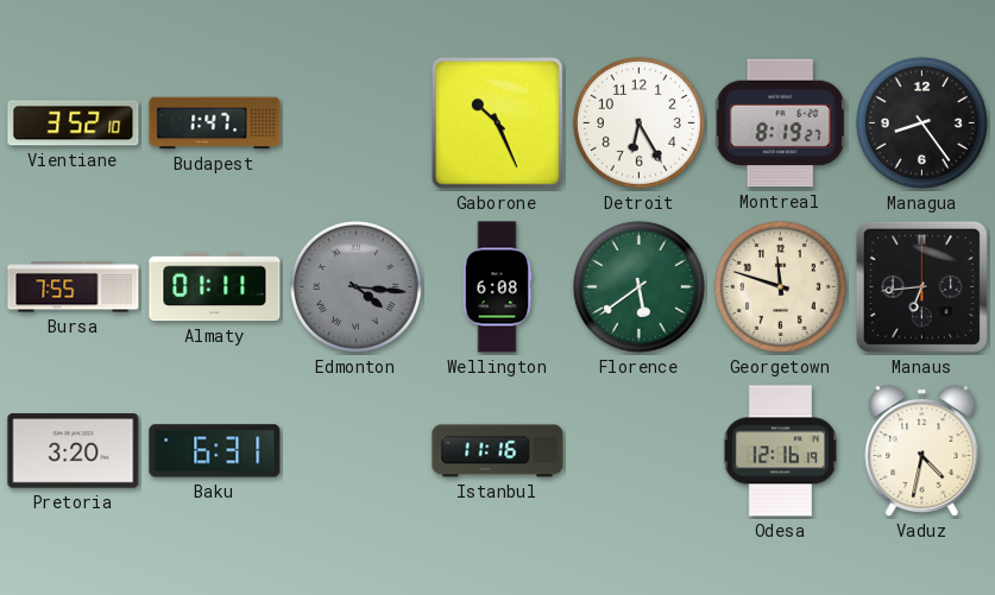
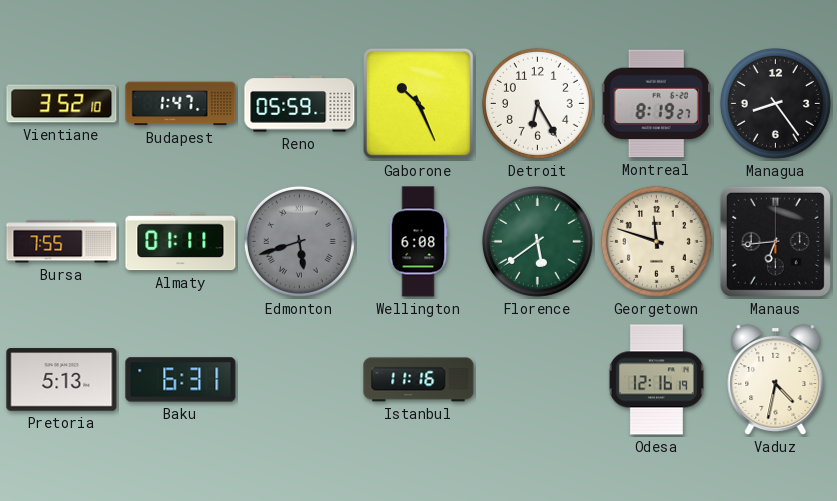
Reno: none -> 05:59
Edmonton: 4:16 -> 5:42
Pretoria: 3:20 -> 5:13
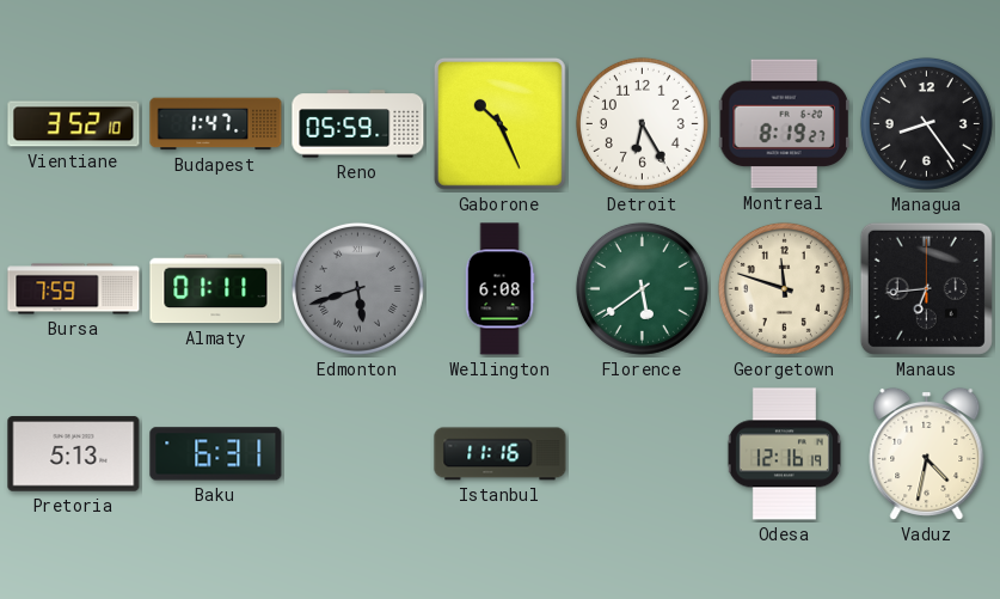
Bursa: 7:55 -> 7:59
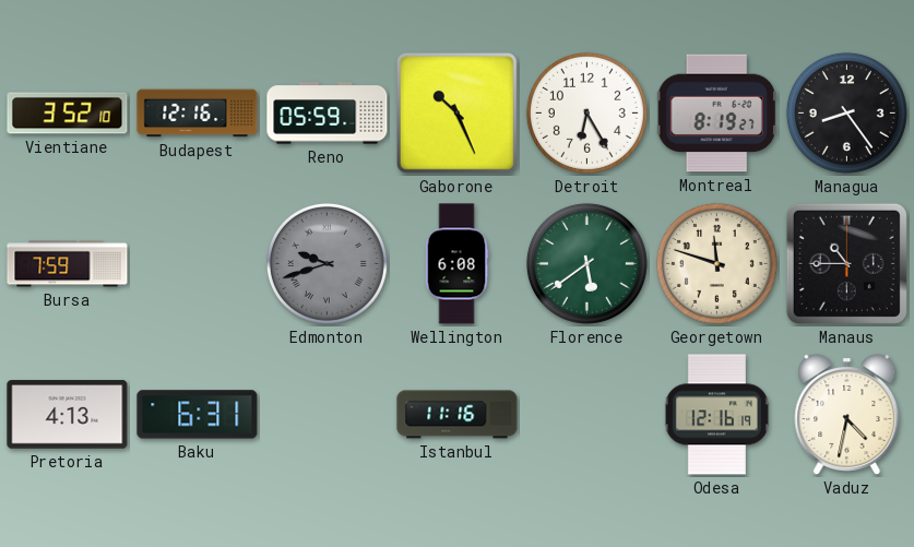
Budapest: 1:47 -> 12:16
Almaty: 01:11 -> none
Edmonton: 5:42 -> 9:42
Manaus: 6:44 -> 10:45
Pretoria: 5:13 -> 4:13
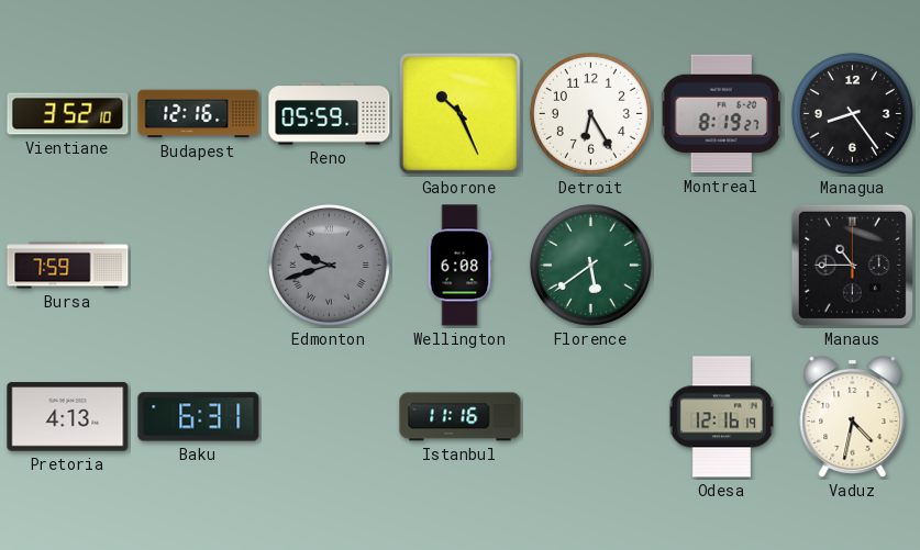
Georgetown: 11:48 -> none
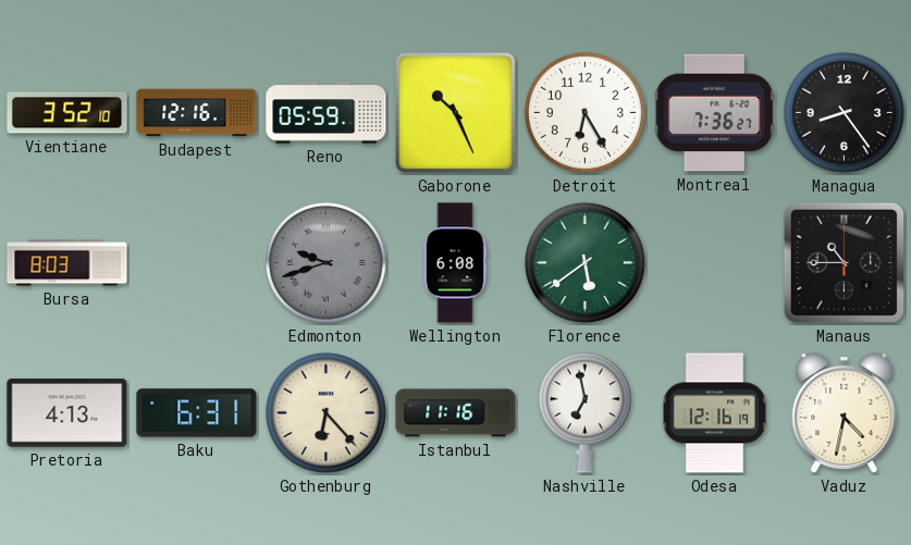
Montreal: 8:19 -> 7:36
Bursa: 7:59 -> 8:03
Gothenburg: none -> 6:23
Nashville: none -> 6:58
